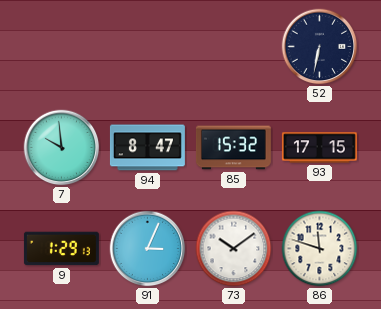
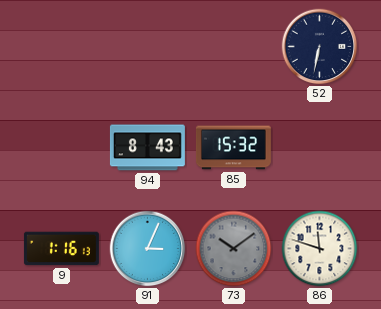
7: 9:59 -> none
94: 8:47 -> 8:43
93: 17:15 -> none
9: 1:29 -> 1:16
73 dial: white -> grey
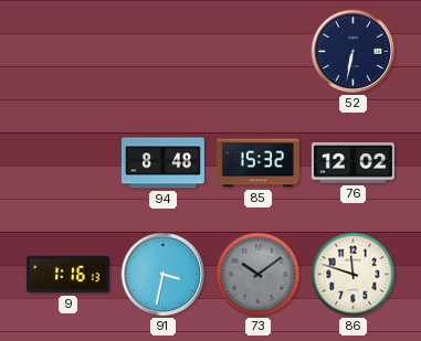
94: 8:43 -> 8:48
76: none -> 12:02
91: 3:04 -> 3:32
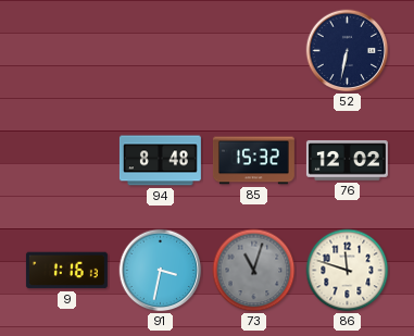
73: 10:09 -> 11:03
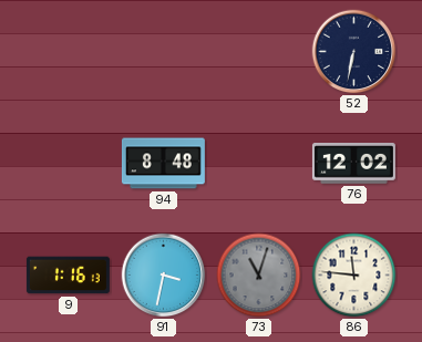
85: 15:32 -> none
86: 11:48 -> 11:46
